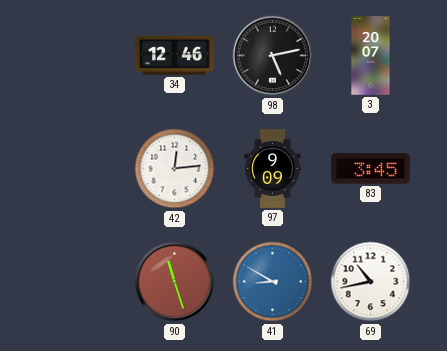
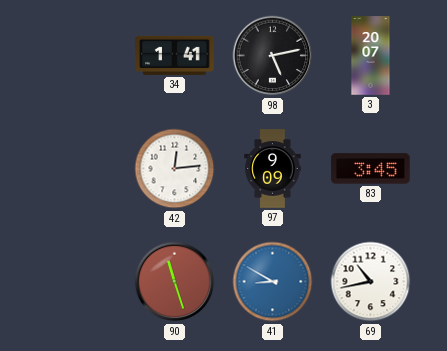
34: 12:46 -> 1:41
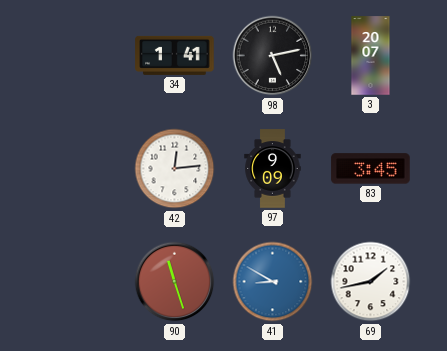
69: 10:43 -> 1:43
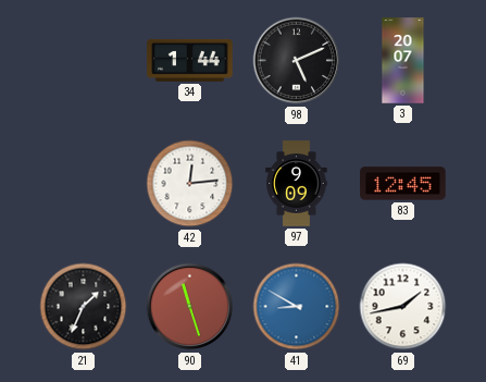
34: 1:41 -> 1:44
98: 5:13 -> 5:11
83: 3:45 -> 12:45
21: none -> 1:34
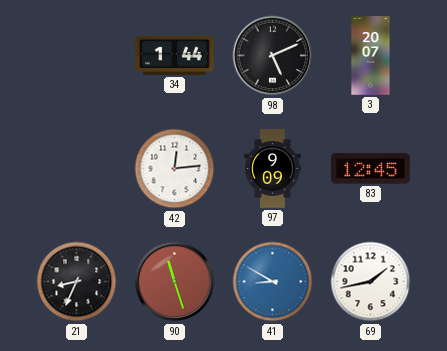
21: 1:34 -> 8:34
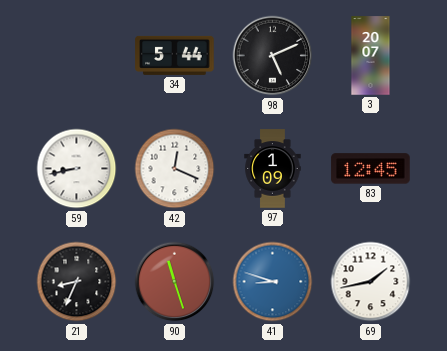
34: 1:44 -> 5:44
59: none -> 8:43
42: 12:14 -> 12:19
97: 9:09 -> 1:09
41: 8:50 -> 8:48
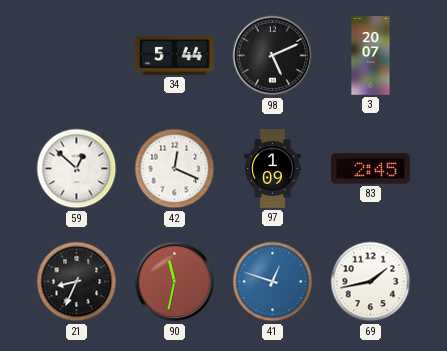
59: 8:43 -> 12:52
83: 12:45 -> 2:45
90: 11:27 -> 11:32
41: 8:48 -> 12:48
